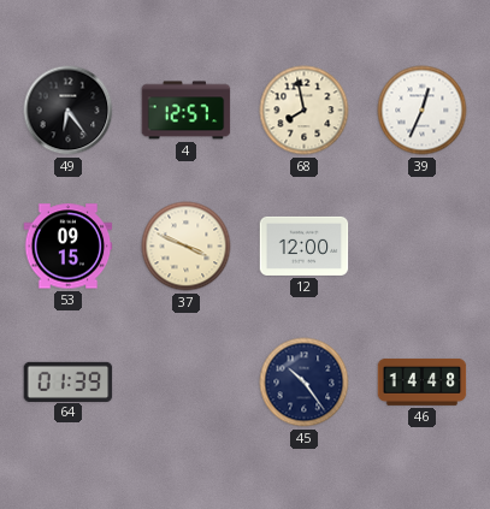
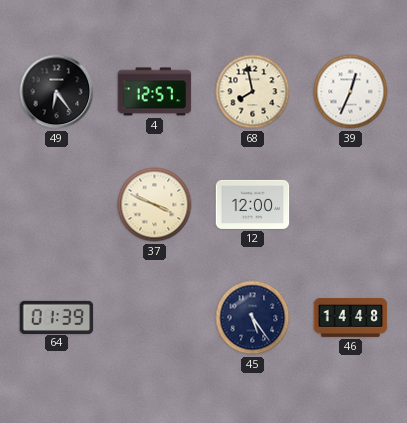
53: 09:15 -> none
45: 10:24 -> 5:24
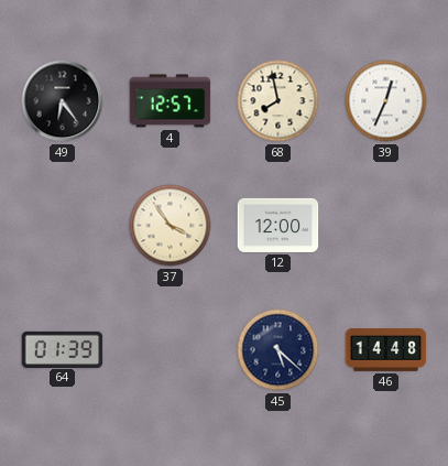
37: 3:49 -> 3:54
45: 5:24 -> 5:22
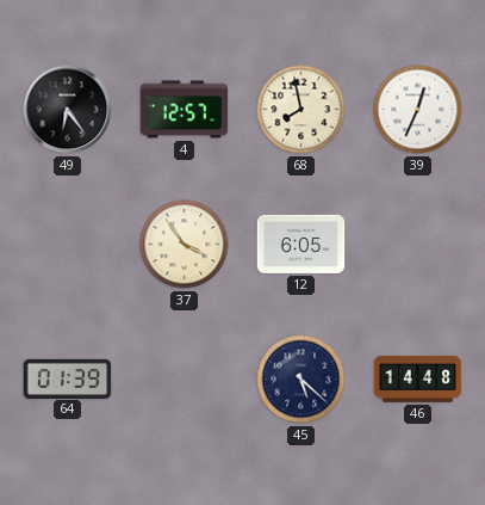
12: 12:00 -> 6:05
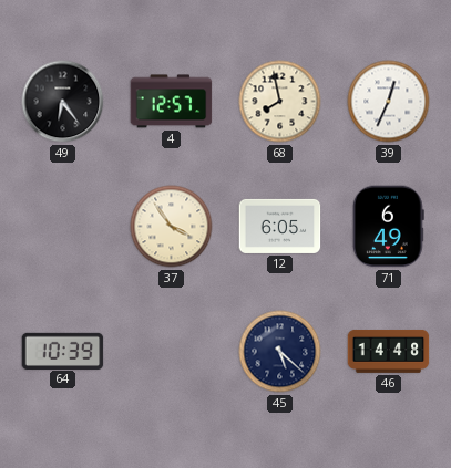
71: none -> 6:49
64: 01:39 -> 10:39
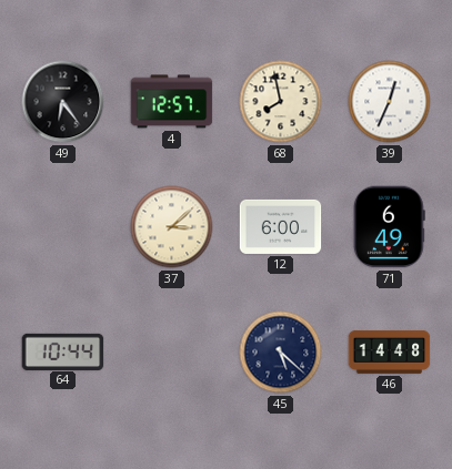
37: 3:54 -> 3:08
12: 6:05 -> 6:00
64: 10:39 -> 10:44
